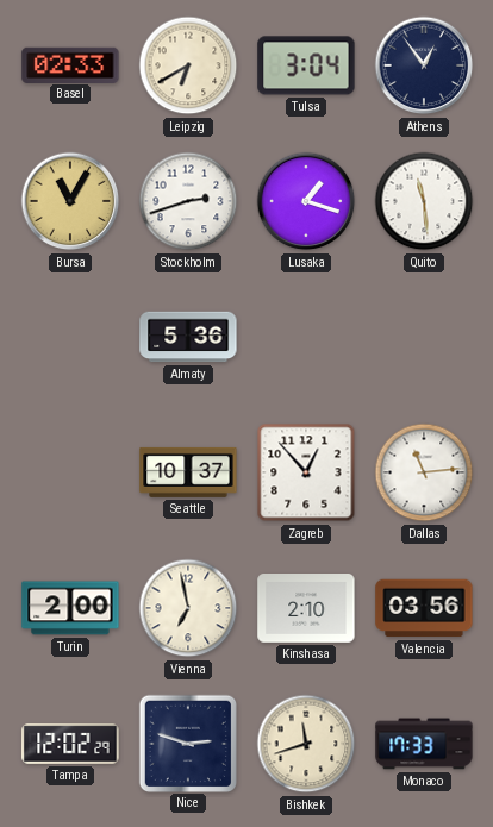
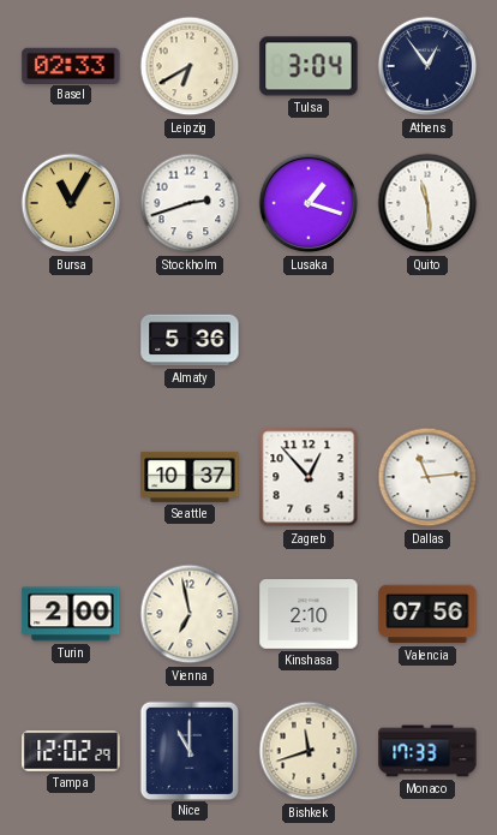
Valencia: 03:56 -> 07:56
Nice: 2:48 -> 11:00
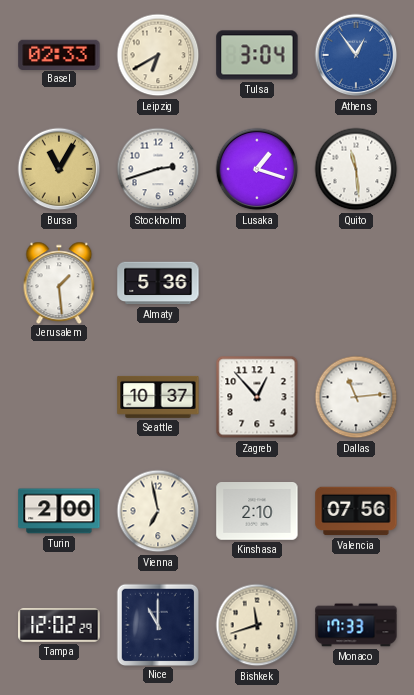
Athens dial: navy -> blue
Jerusalem: none -> 1:29
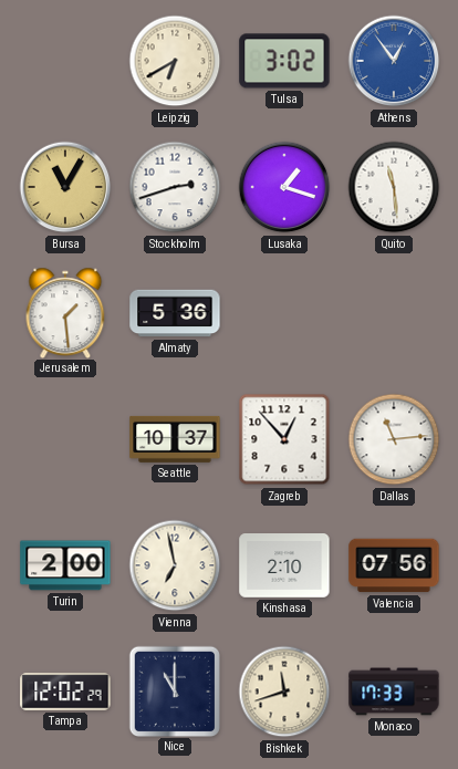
Basel: 02:33 -> none
Tulsa: 3:04 -> 3:02
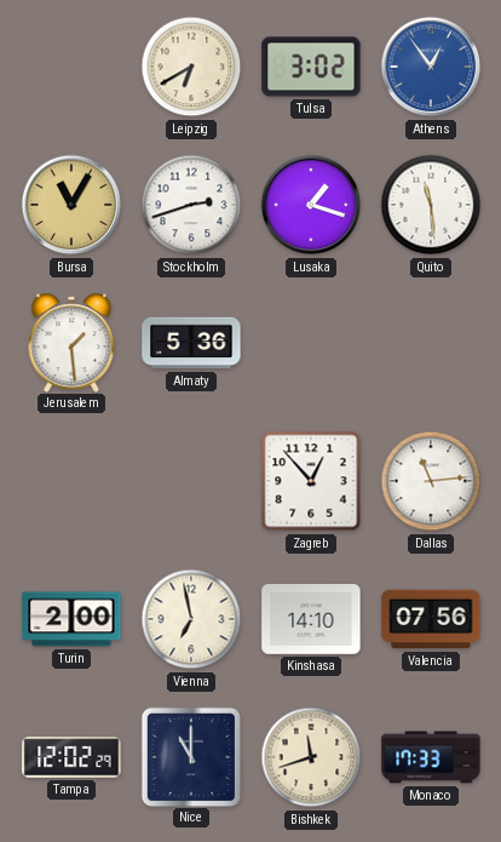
Seattle: 10:37 -> none
Kinshasa: 2:10 -> 14:10
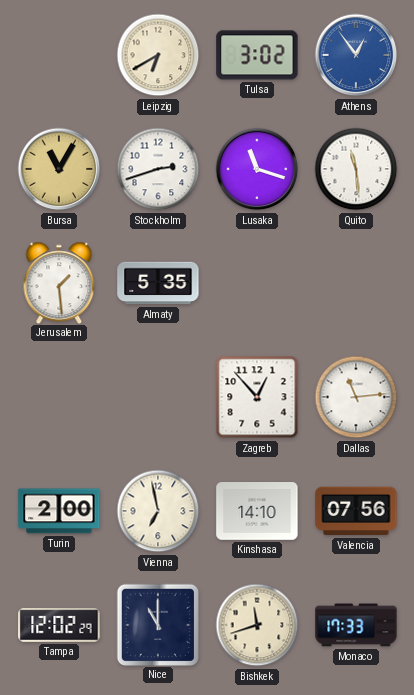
Lusaka: 1:18 -> 11:18
Almaty: 5:36 -> 5:35
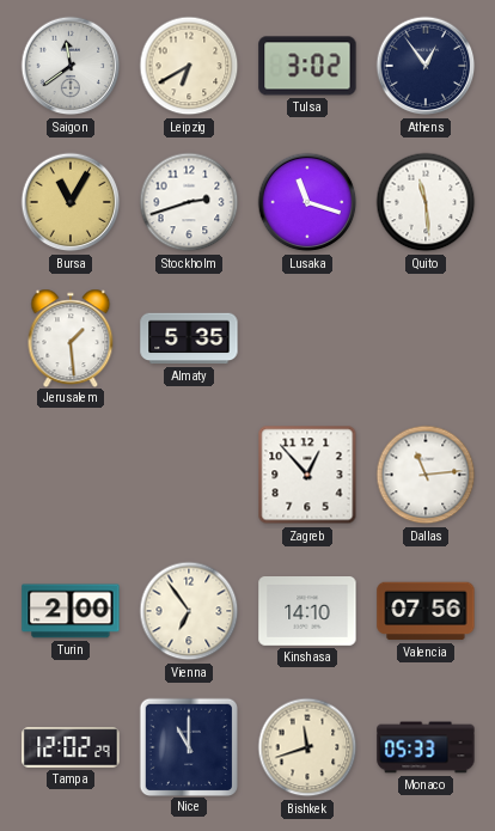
Saigon: none -> 11:39
Athens dial: blue -> navy
Vienna: 6:58 -> 6:54
Monaco: 17:33 -> 05:33
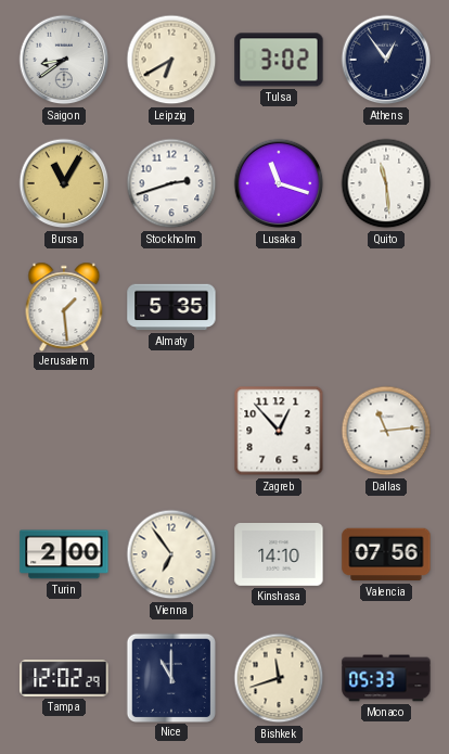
Saigon: 11:39 -> 8:39
